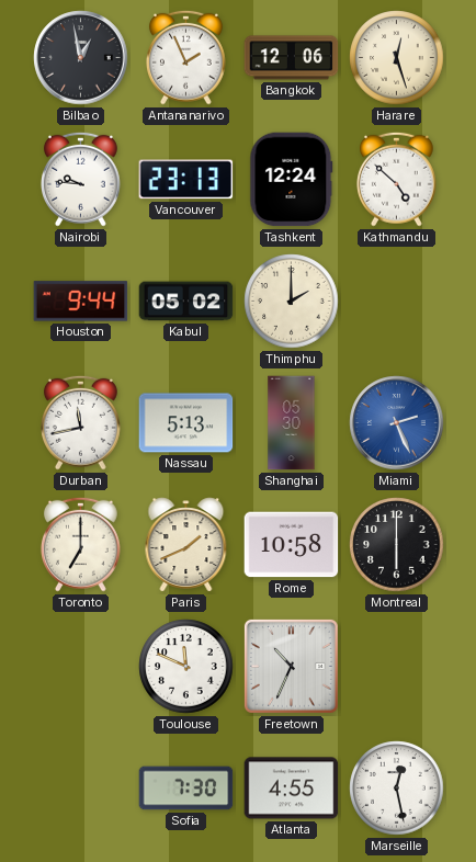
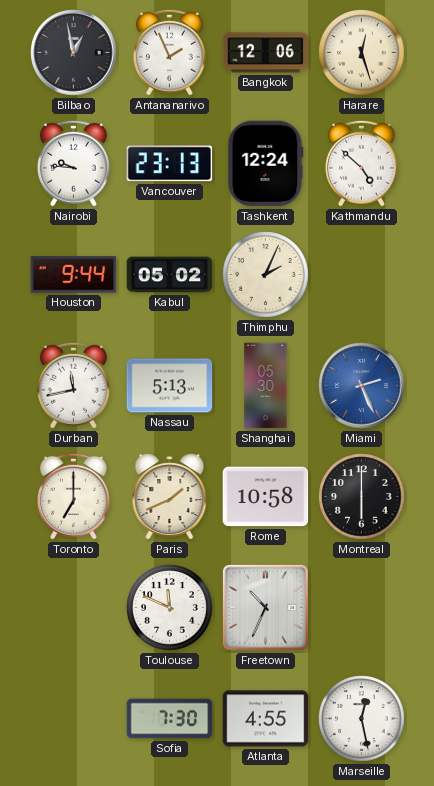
Thimphu: 2:00 -> 2:04
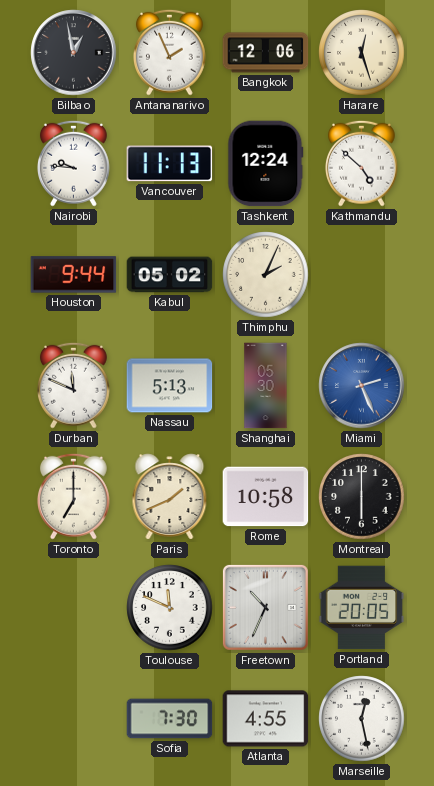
Vancouver: 23:13 -> 11:13
Durban: 11:43 -> 11:49
Portland: none -> 20:05
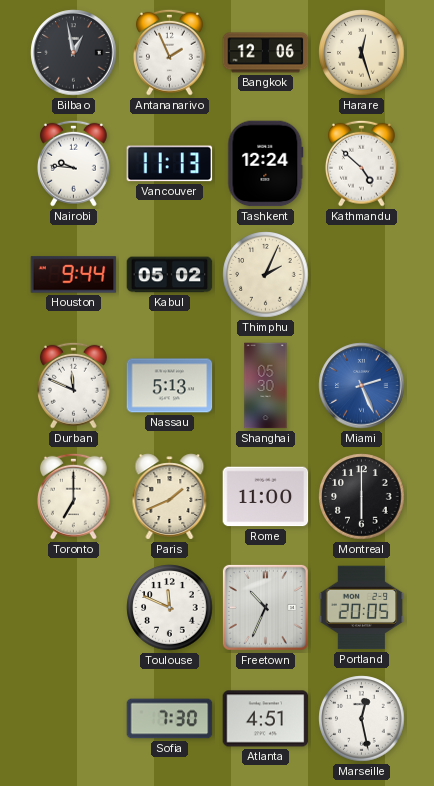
Rome: 10:58 -> 11:00
Atlanta: 4:55 -> 4:51
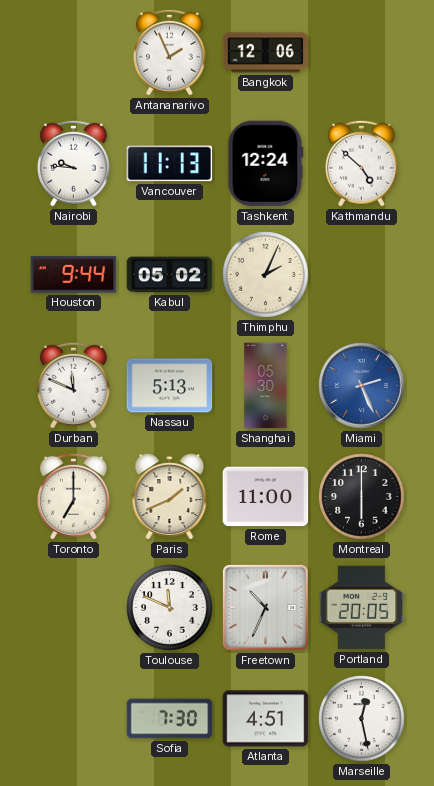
Bilbao: 12:58 -> none
Harare: 12:27 -> none
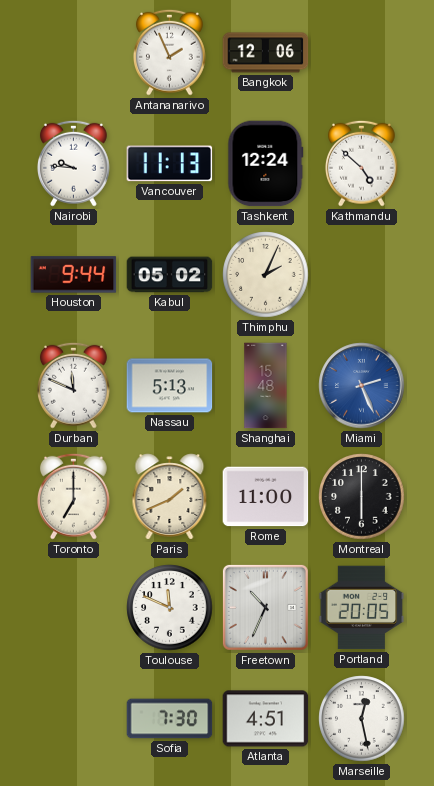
Shanghai: 05:30 -> 15:48
